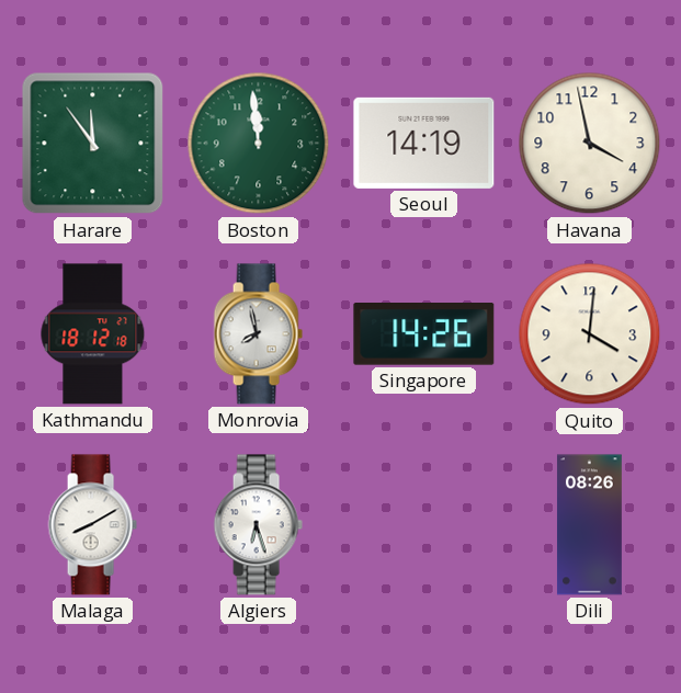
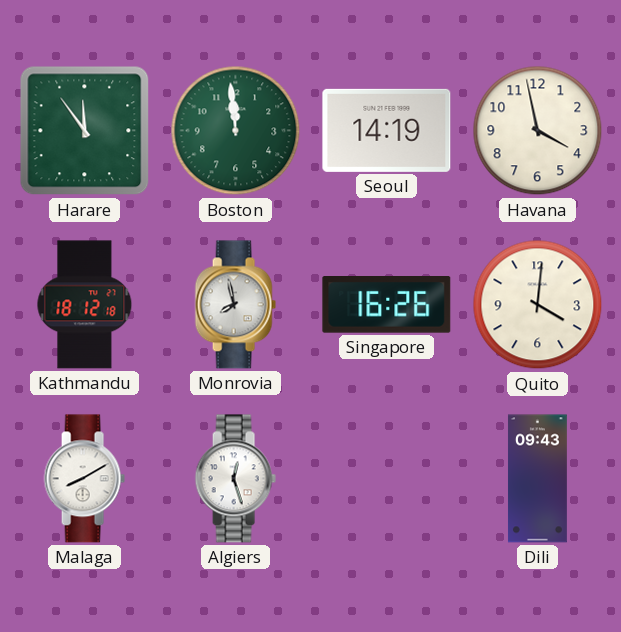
Singapore: 14:26 -> 16:26
Algiers: 6:27 -> 12:27
Dili: 08:26 -> 09:43
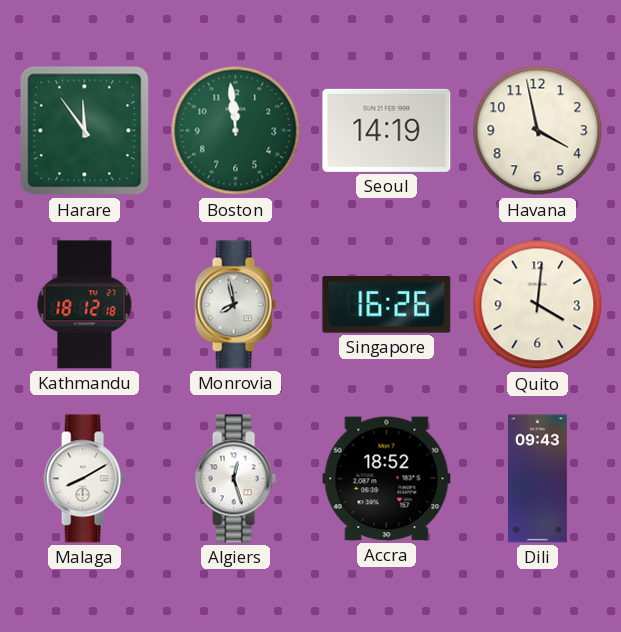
Accra: none -> 18:52
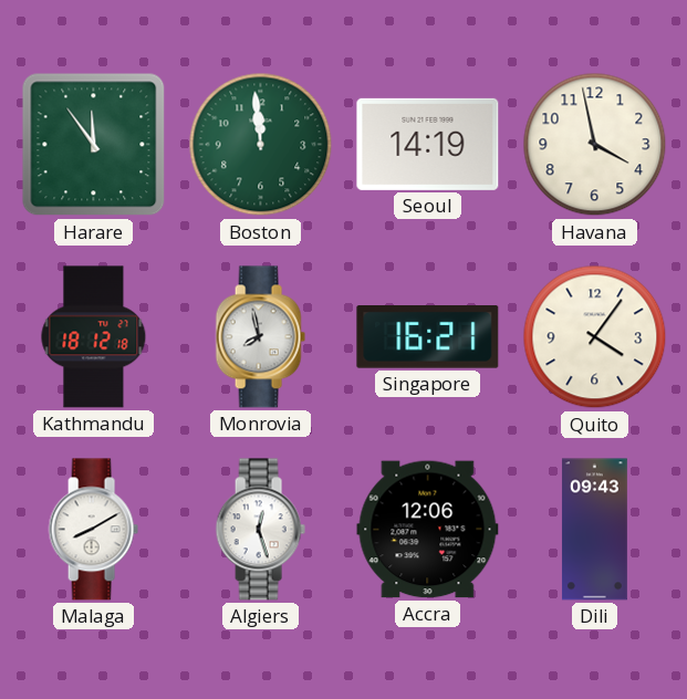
Singapore: 16:26 -> 16:21
Quito: 4:01 -> 4:06
Accra: 18:52 -> 12:06
